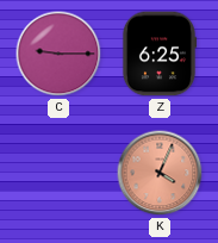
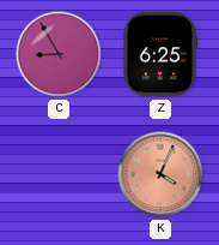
C: 9:15 -> 8:55
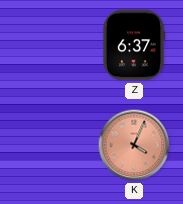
C: 8:55 -> none
Z: 6:25 -> 6:37
